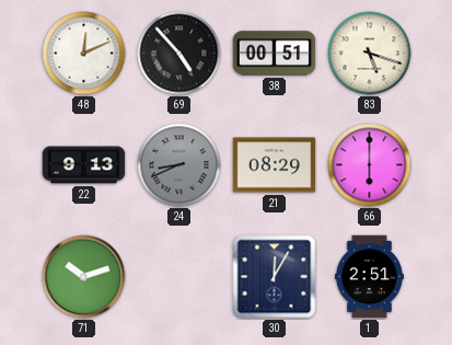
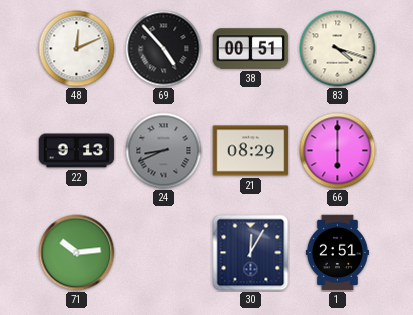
83: 5:18 -> 4:18
71: 10:12 -> 10:14
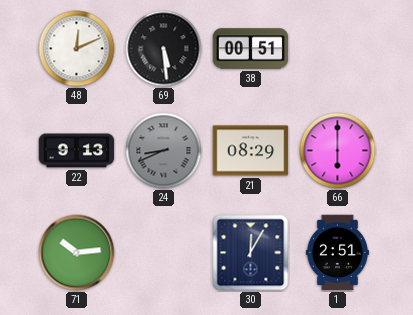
69: 4:53 -> 5:29
83: 4:18 -> none
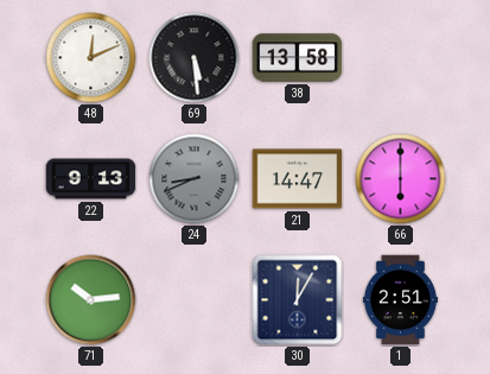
38: 00:51 -> 13:58
21: 08:29 -> 14:47
